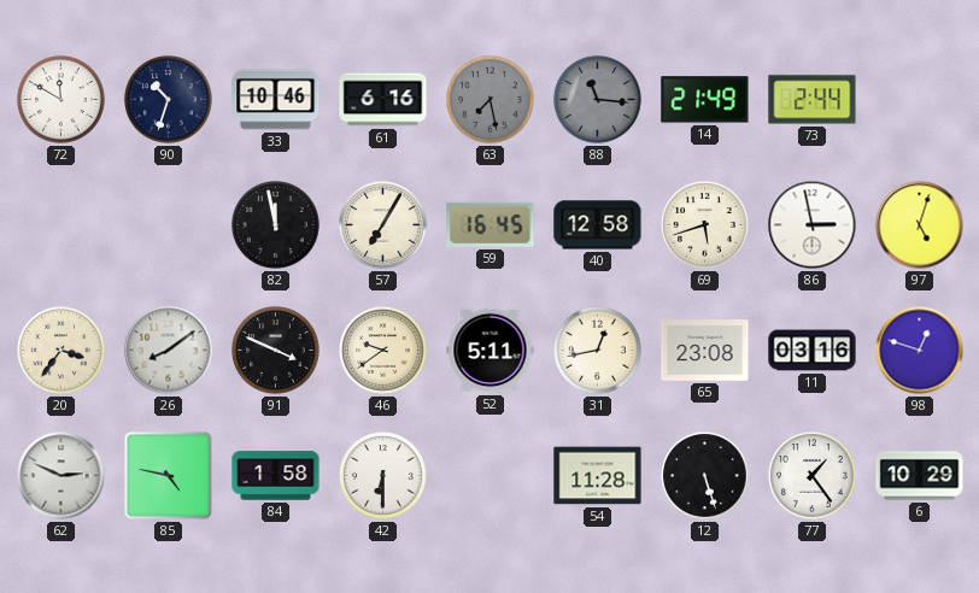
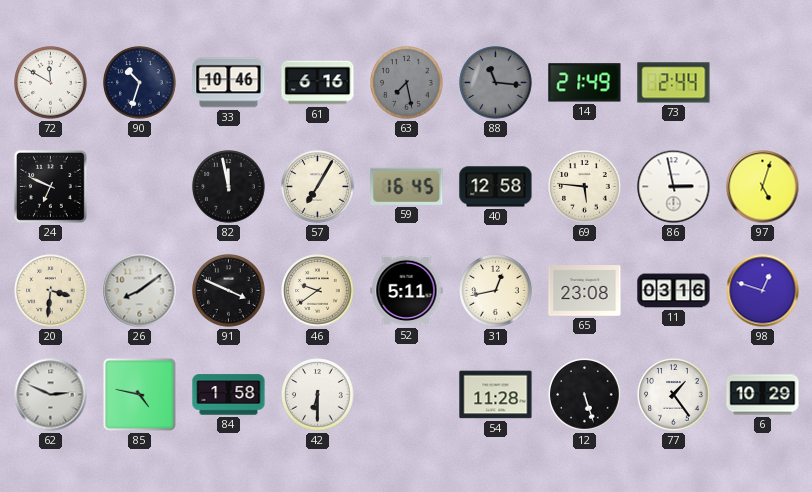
24: none -> 6:49
69: 5:42 -> 5:46
20: 3:36 -> 3:31
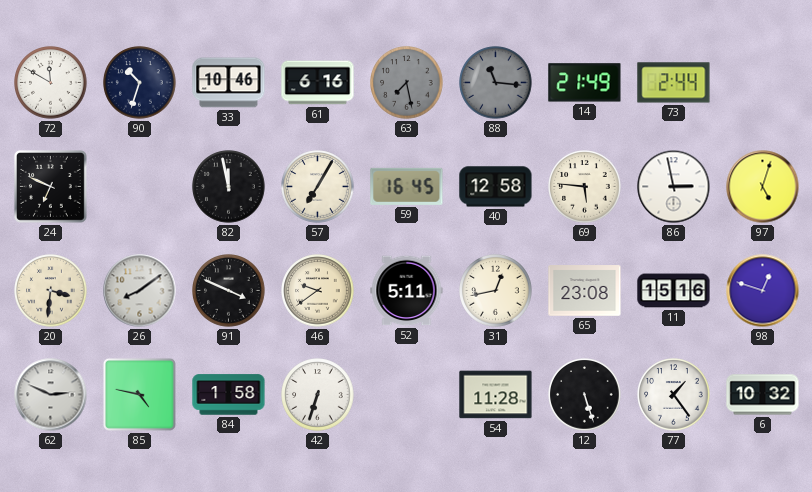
11: 03:16 -> 15:16
42: 6:30 -> 6:33
6: 10:29 -> 10:32
